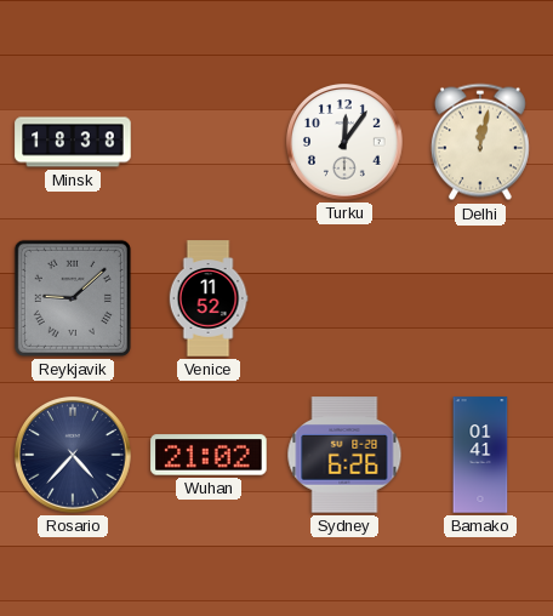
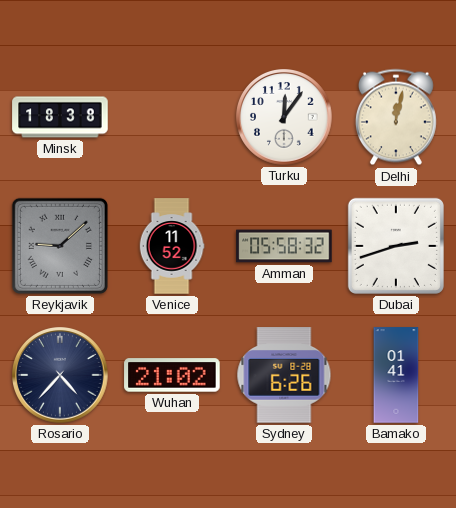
Amman: none -> 05:58
Dubai: none -> 2:42
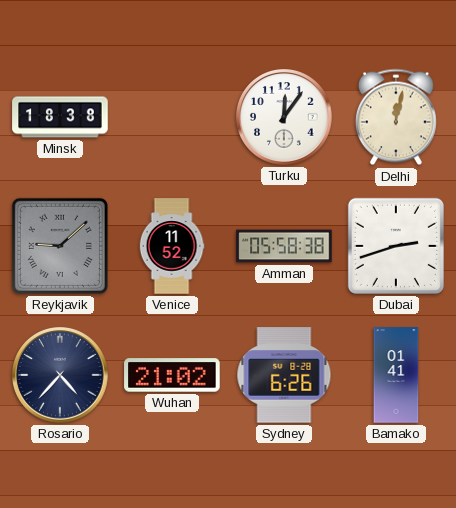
Amman: 05:58:32 -> 05:58:38
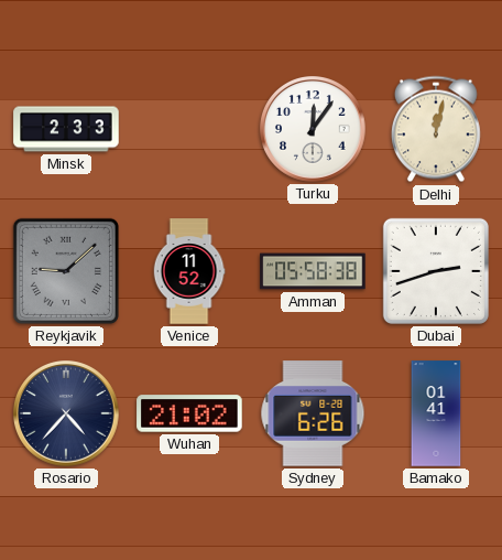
Minsk: 18:38 -> 2:33
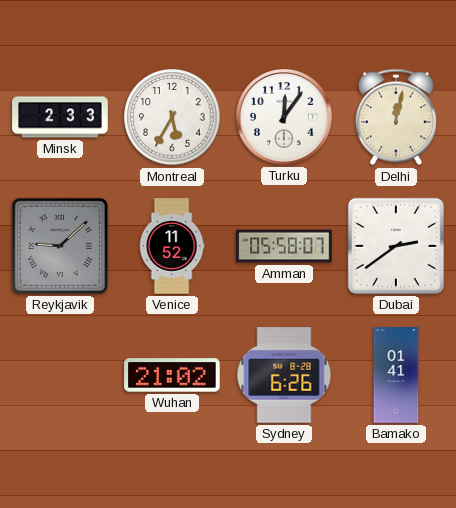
Montreal: none -> 5:35
Amman: 05:58:38 -> 05:58:07
Dubai: 2:42 -> 2:39
Rosario: 4:37 -> none
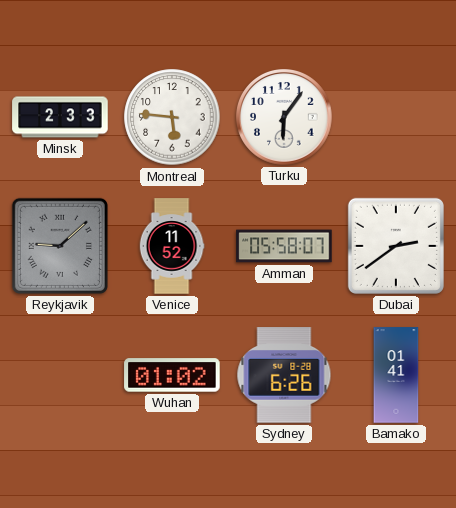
Montreal: 5:35 -> 5:46
Turku: 12:06 -> 6:06
Delhi: 12:02 -> none
Wuhan: 21:02 -> 01:02
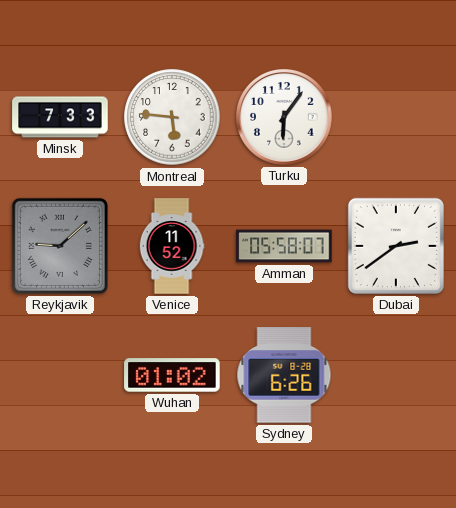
Minsk: 2:33 -> 7:33
Bamako: 01:41 -> none
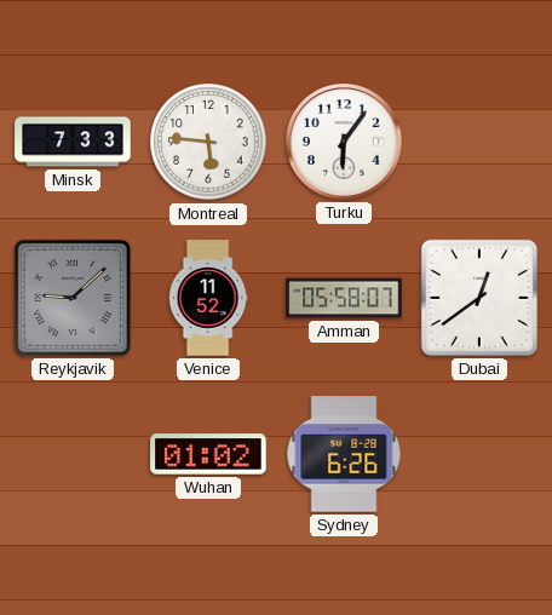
Dubai: 2:39 -> 12:39
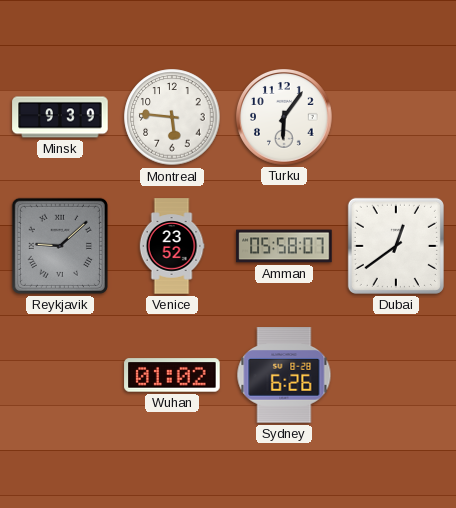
Minsk: 7:33 -> 9:39
Venice: 11:52 -> 23:52
